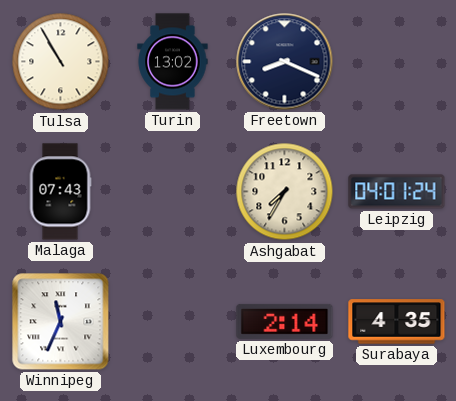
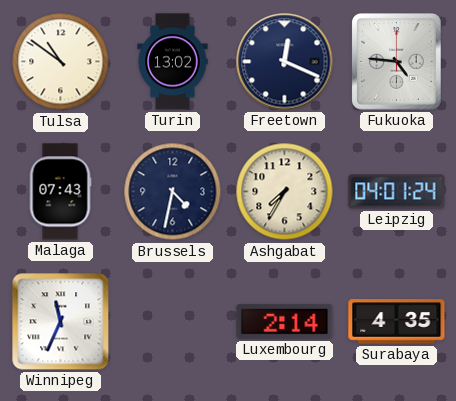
Tulsa: 10:55 -> 10:51
Freetown: 8:19 -> 12:19
Fukuoka: none -> 4:46
Brussels: none -> 4:32
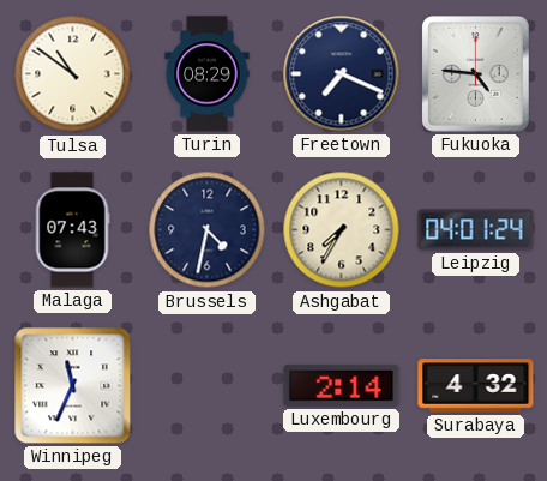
Turin: 13:02 -> 08:29
Freetown: 12:19 -> 7:19
Surabaya: 4:35 -> 4:32
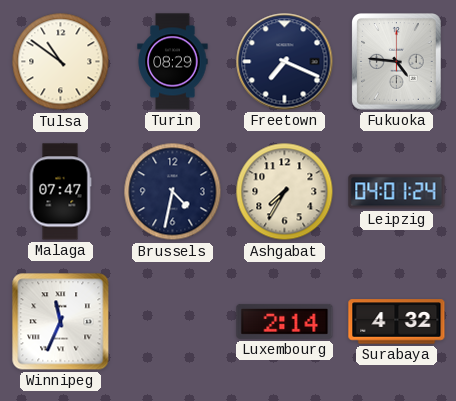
Malaga: 07:43 -> 07:47
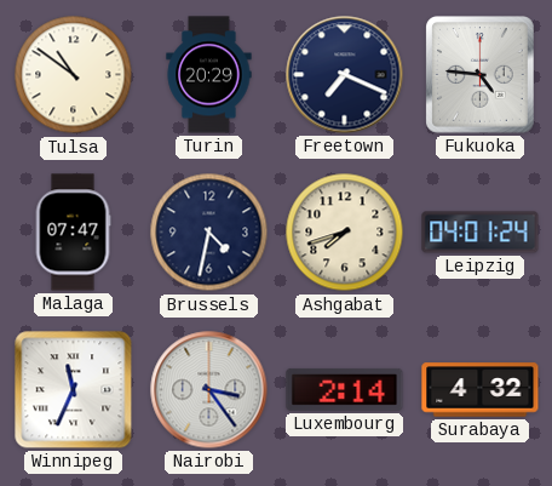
Turin: 08:29 -> 20:29
Ashgabat: 7:35 -> 7:42
Nairobi: none -> 3:24
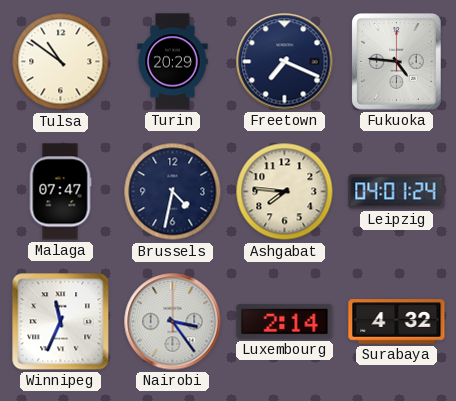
Ashgabat: 7:42 -> 7:46
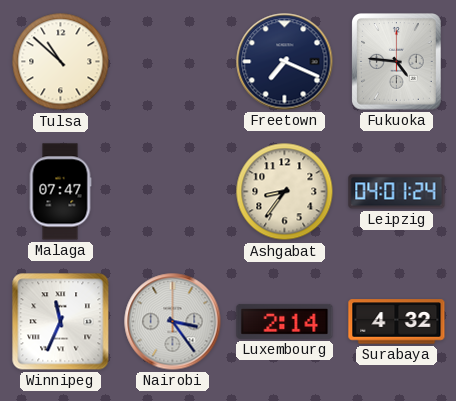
Tulsa: 10:51 -> 10:52
Turin: 20:29 -> none
Brussels: 4:32 -> none
Ashgabat: 7:46 -> 8:36
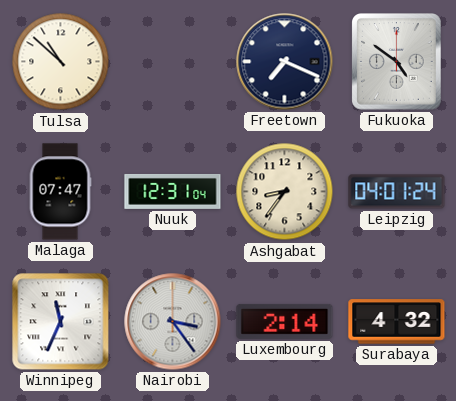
Fukuoka: 4:46 -> 4:51
Nuuk: none -> 12:31
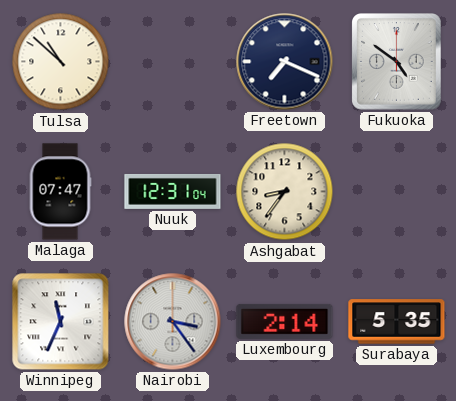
Leipzig: 04:01 -> none
Surabaya: 4:32 -> 5:35
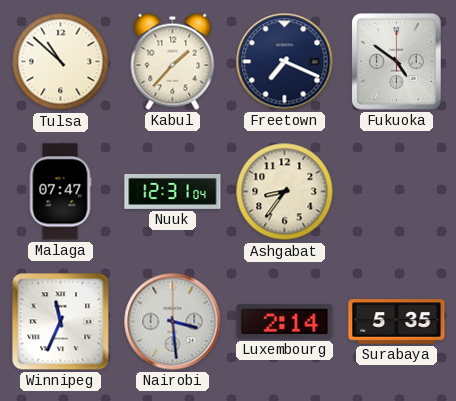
Kabul: none -> 1:37
Nairobi: 3:24 -> 3:29
